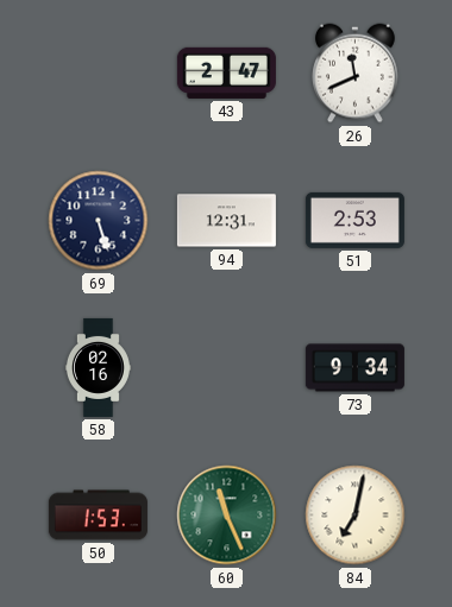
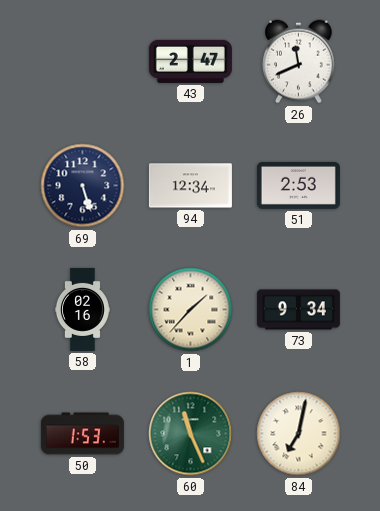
94: 12:31 -> 12:34
1: none -> 1:37
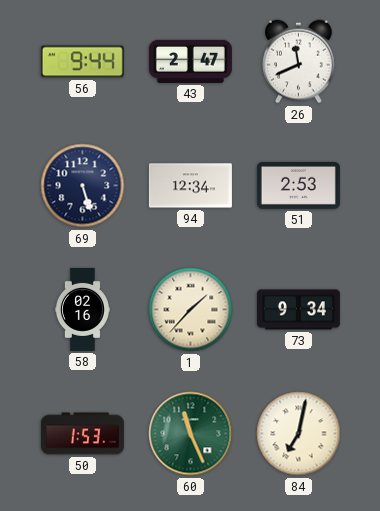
56: none -> 9:44
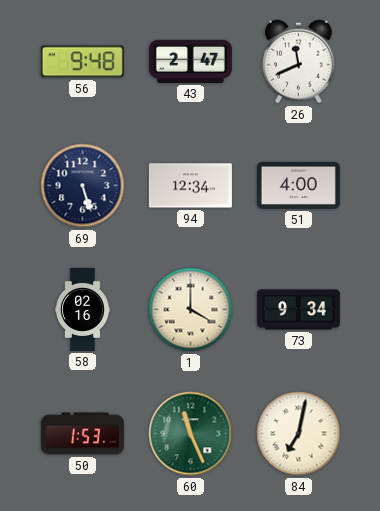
56: 9:44 -> 9:48
51: 2:53 -> 4:00
1: 1:37 -> 4:00
